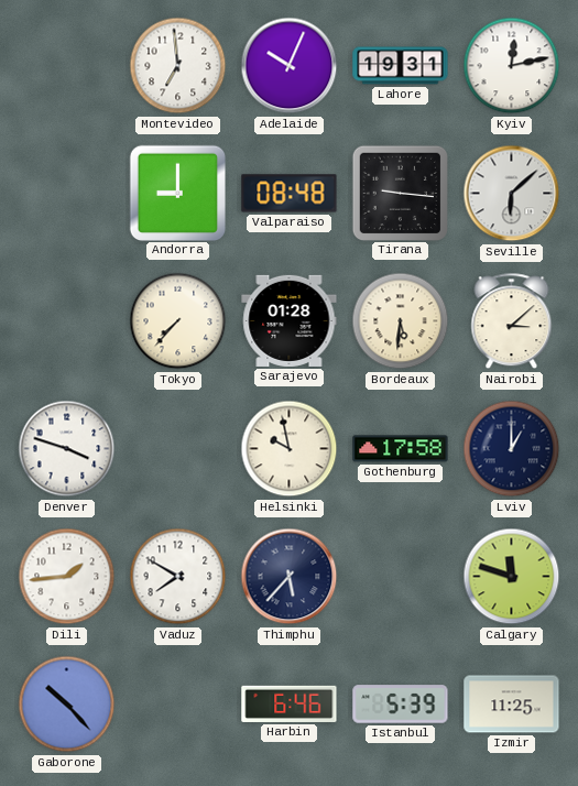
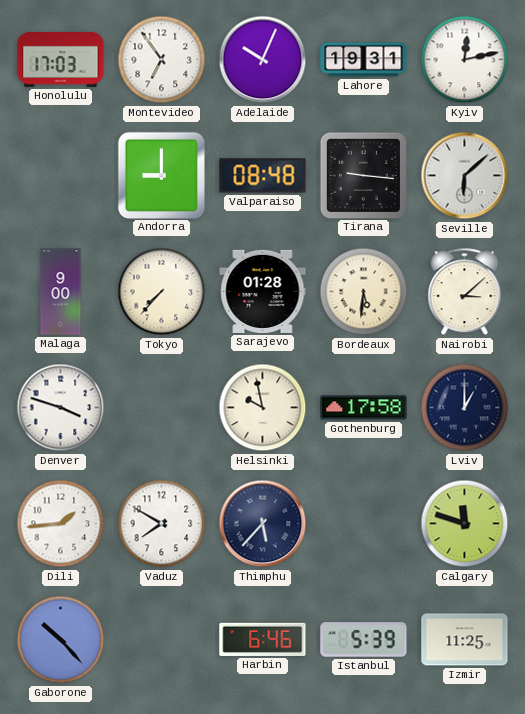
Honolulu: none -> 17:03
Montevideo: 6:59 -> 6:54
Malaga: none -> 9:00
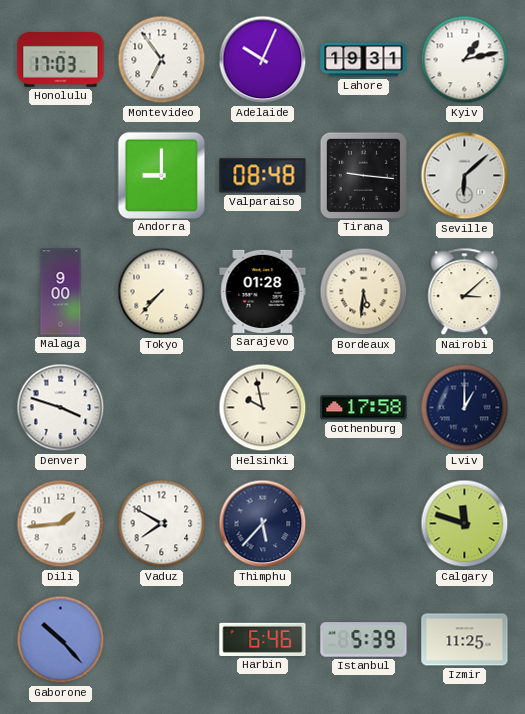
Kyiv: 12:13 -> 1:13
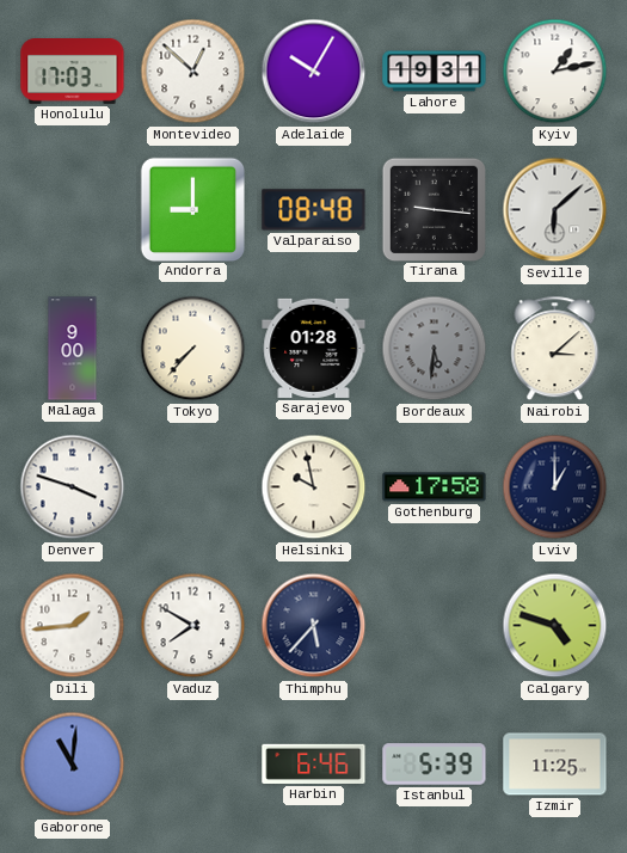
Montevideo: 6:54 -> 12:52
Adelaide: 10:04 -> 10:05
Bordeaux dial: cream -> grey
Calgary: 11:48 -> 4:48
Gaborone: 10:23 -> 11:01
